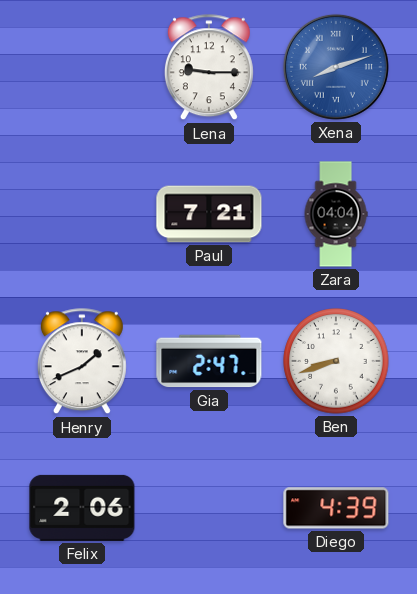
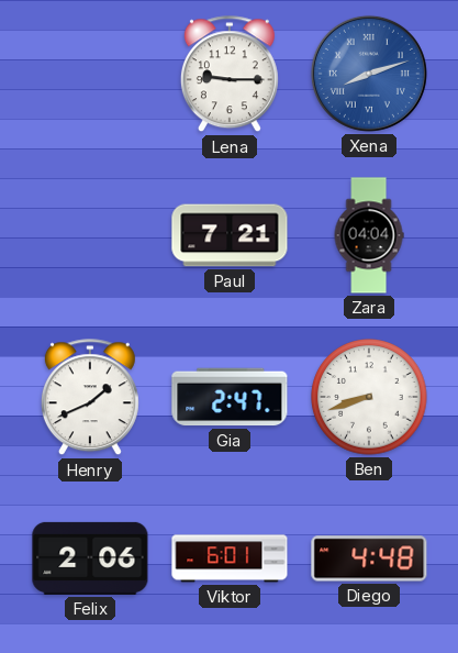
Viktor: none -> 6:01
Diego: 4:39 -> 4:48
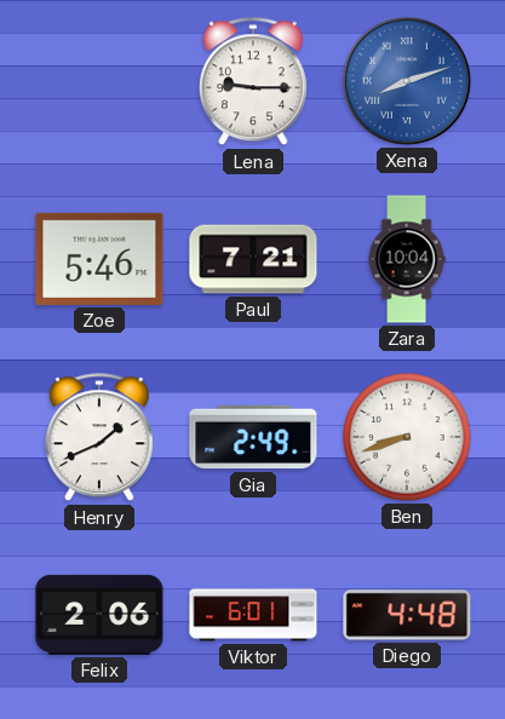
Zoe: none -> 5:46
Zara: 04:04 -> 10:04
Gia: 2:47 -> 2:49
